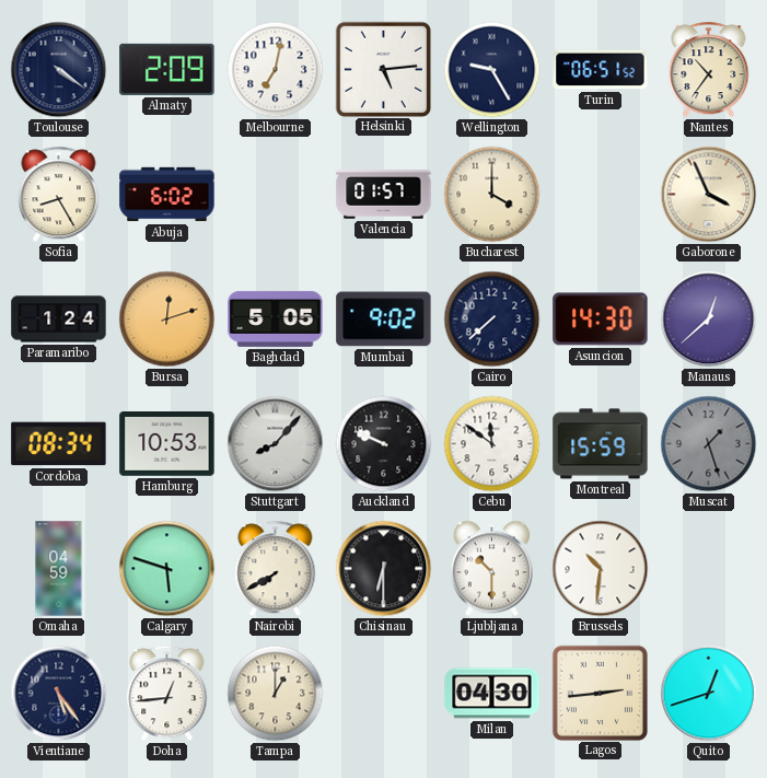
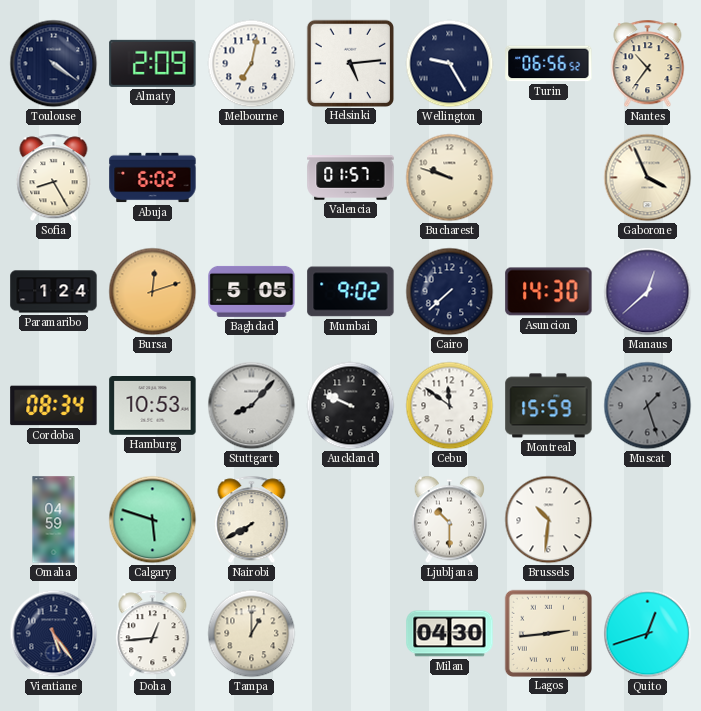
Turin: 06:51 -> 06:56
Bucharest: 4:00 -> 9:48
Chisinau: 6:30 -> none
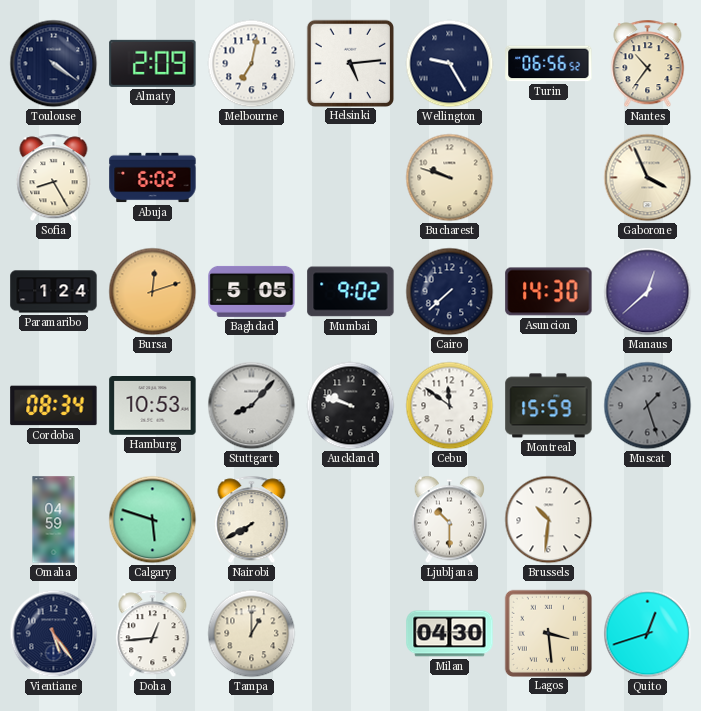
Valencia: 01:57 -> none
Auckland: 9:49 -> 9:48
Lagos: 2:44 -> 3:29
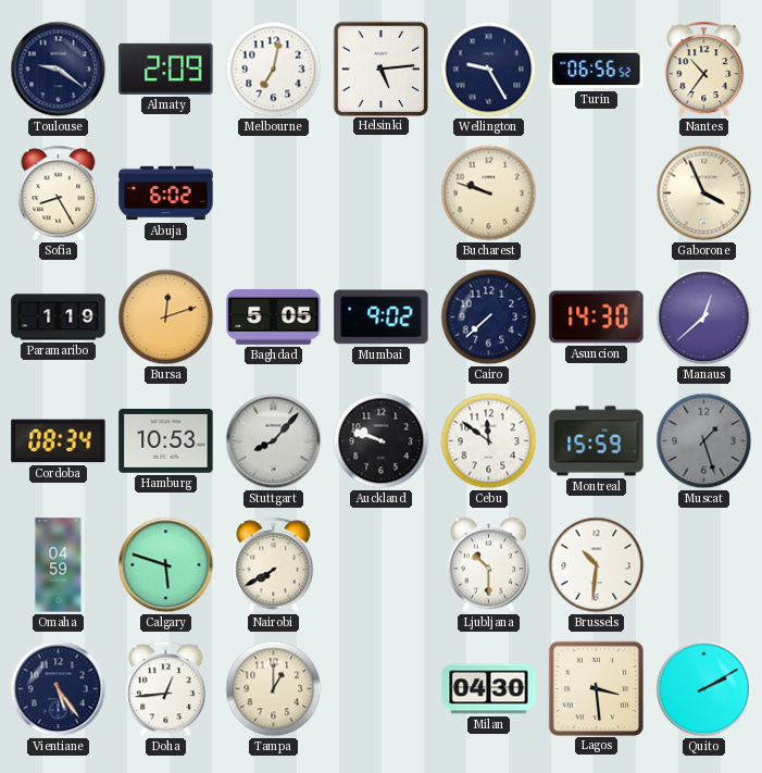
Toulouse: 4:21 -> 9:21
Paramaribo: 1:24 -> 1:19
Quito: 12:42 -> 2:10
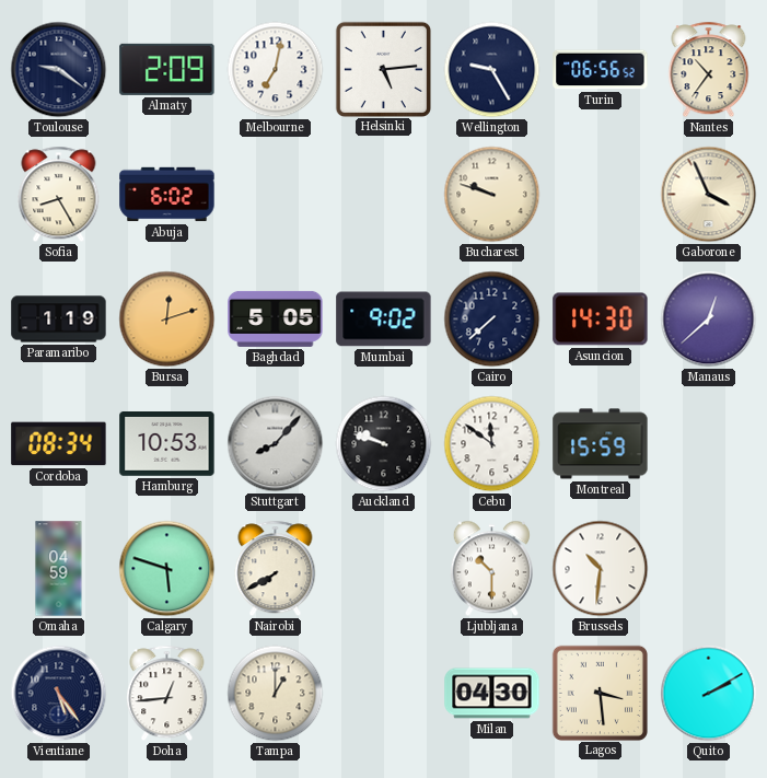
Muscat: 1:27 -> none
